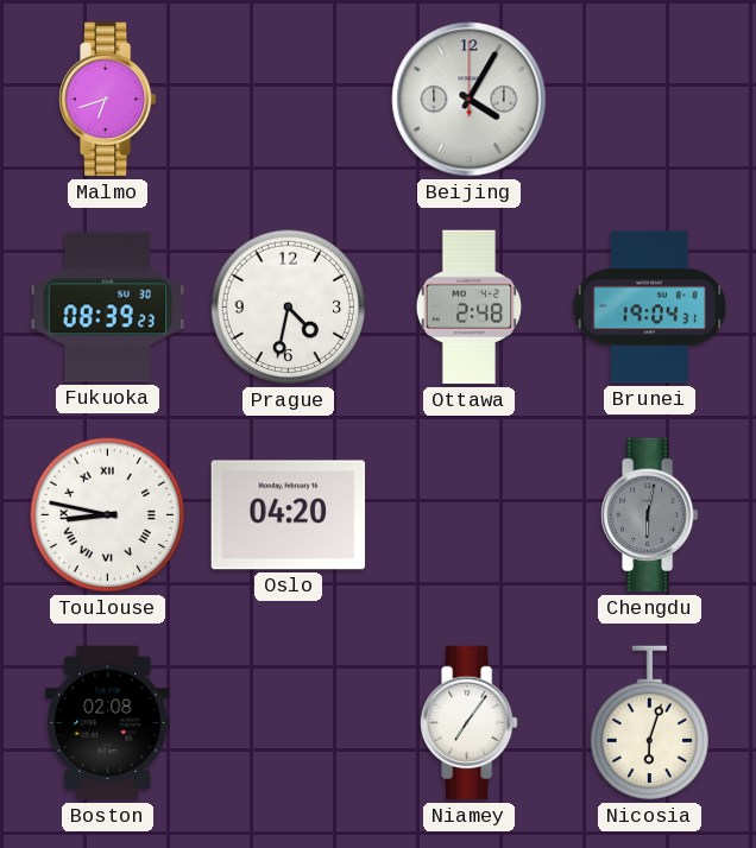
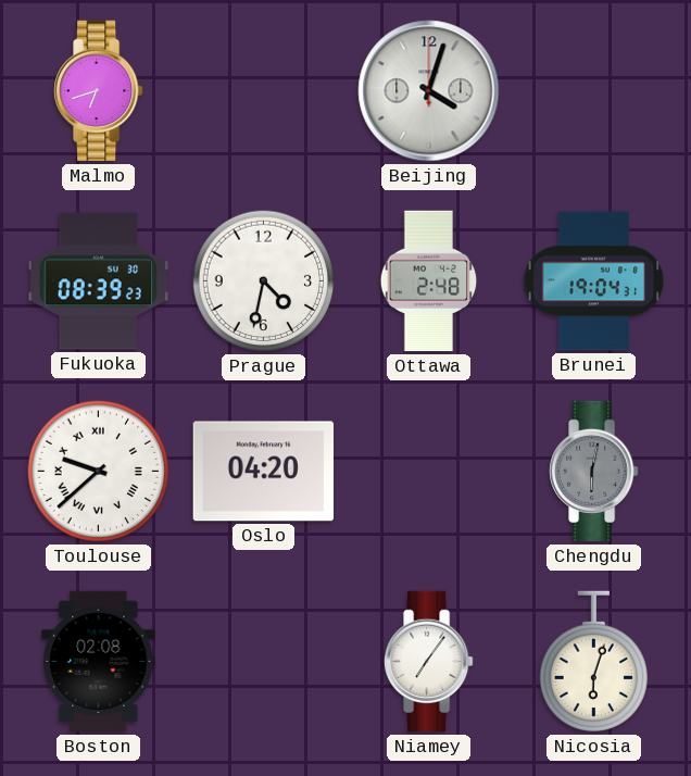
Beijing: 4:05 -> 4:03
Toulouse: 8:47 -> 9:38
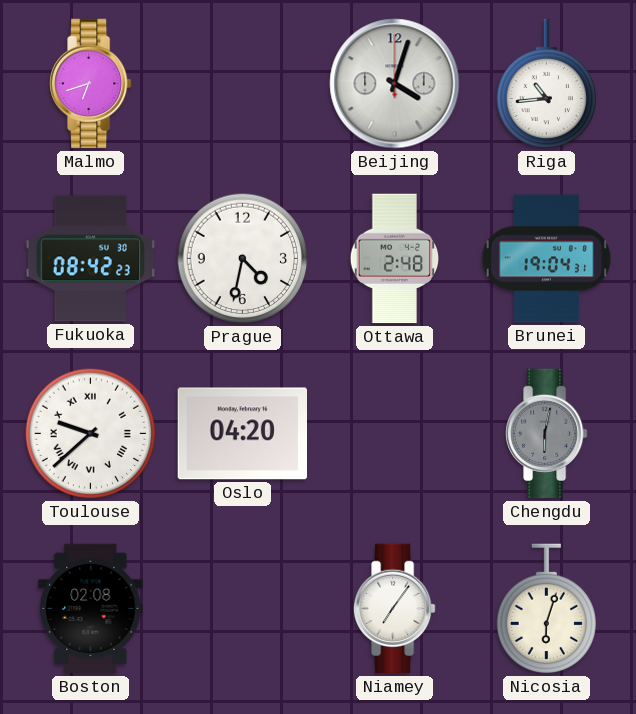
Riga: none -> 10:44
Fukuoka: 08:39 -> 08:42
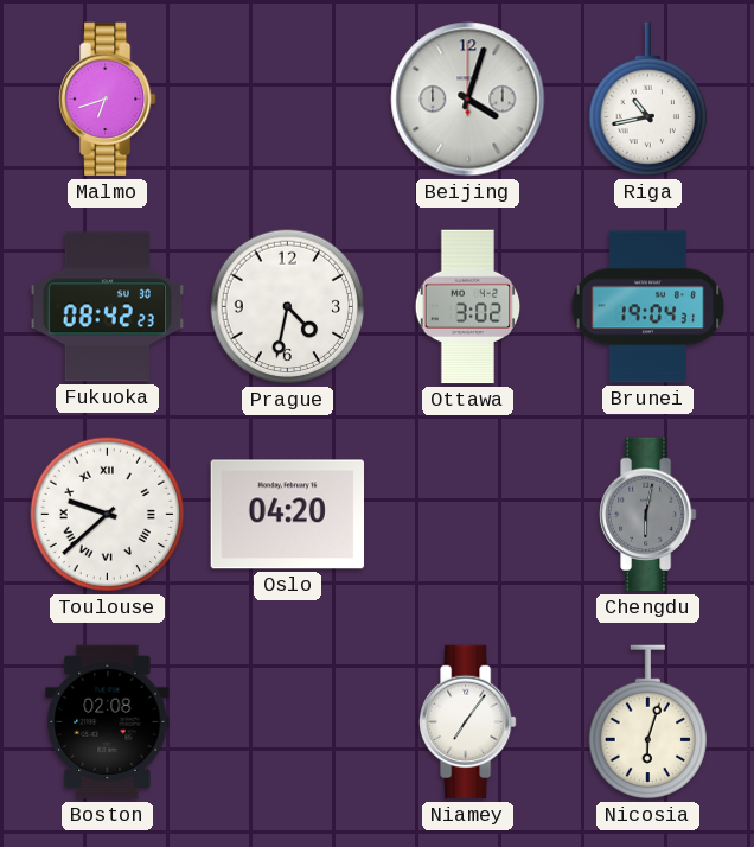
Riga: 10:44 -> 10:43
Ottawa: 2:48 -> 3:02
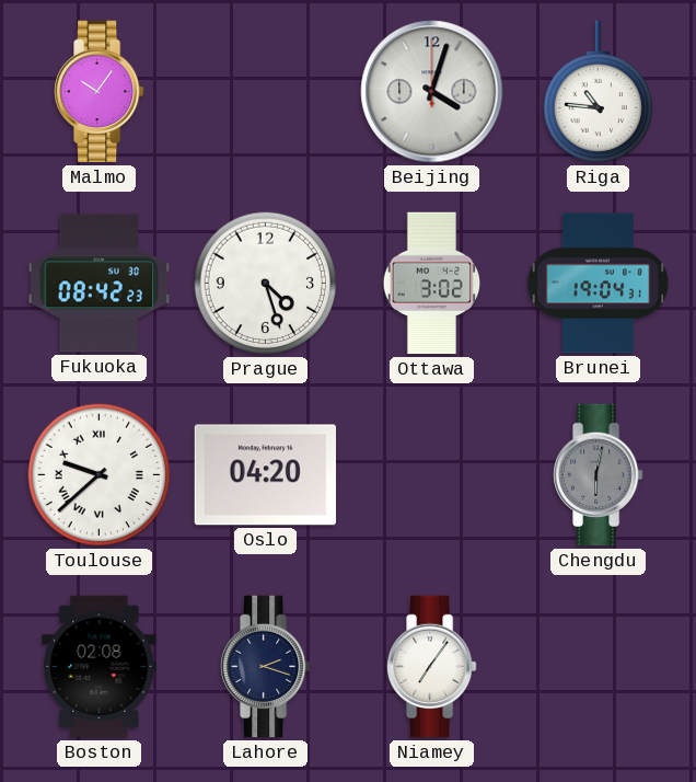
Malmo: 6:42 -> 10:06
Riga: 10:43 -> 10:46
Prague: 4:32 -> 4:27
Lahore: none -> 2:18
Nicosia: 6:03 -> none
